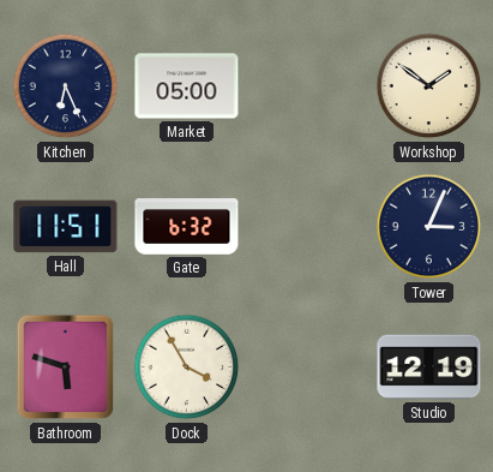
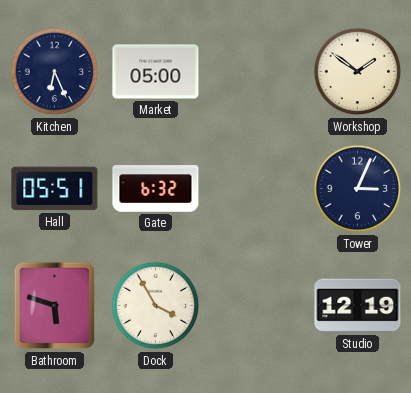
Hall: 11:51 -> 05:51
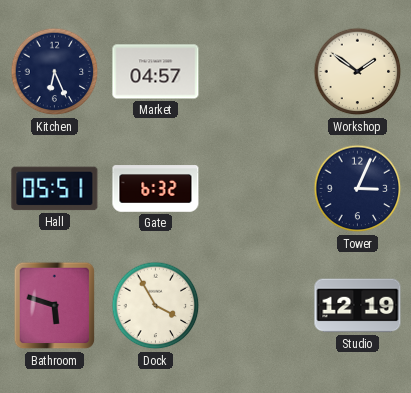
Market: 05:00 -> 04:57
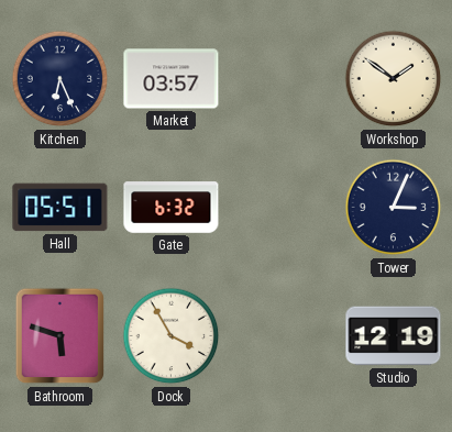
Market: 04:57 -> 03:57
